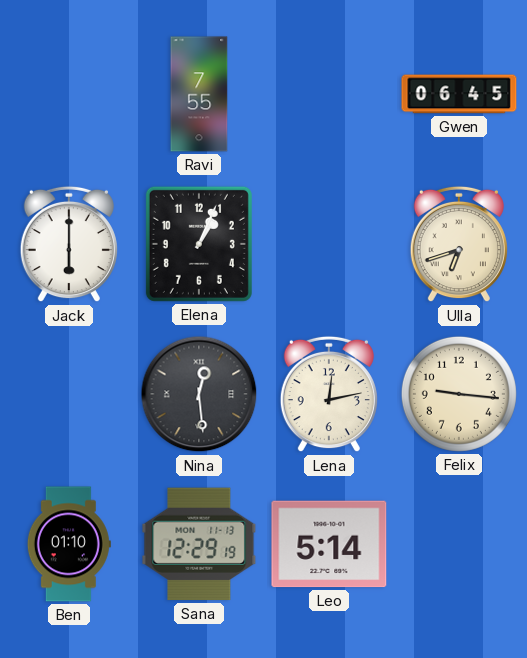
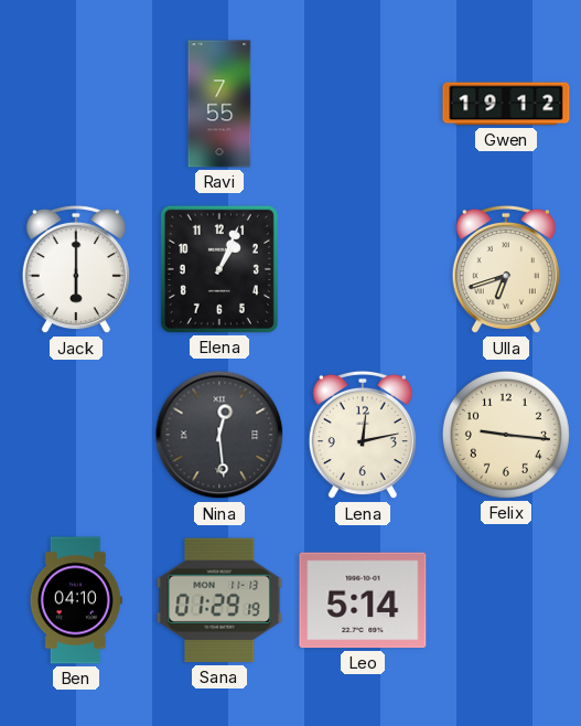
Gwen: 06:45 -> 19:12
Ben: 01:10 -> 04:10
Sana: 12:29 -> 01:29
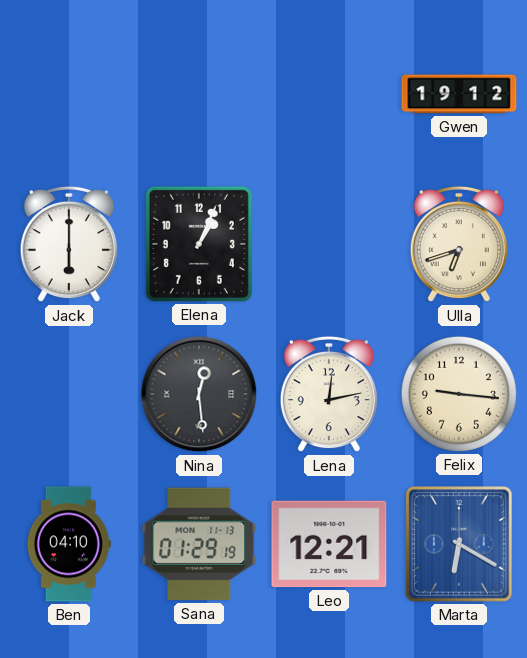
Ravi: 7:55 -> none
Leo: 5:14 -> 12:21
Marta: none -> 6:20
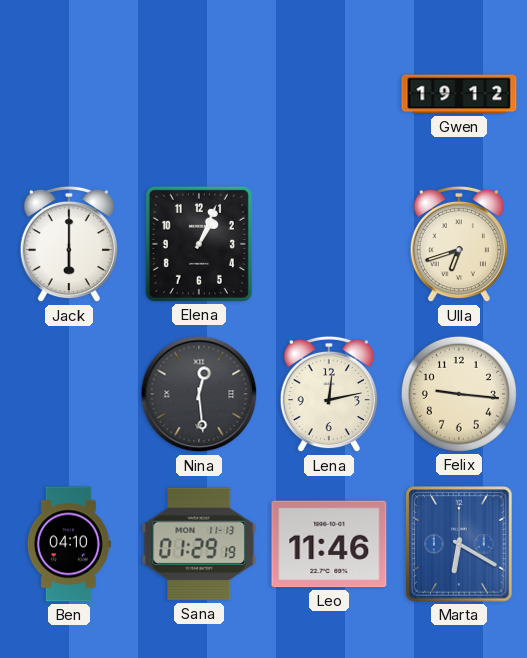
Leo: 12:21 -> 11:46
